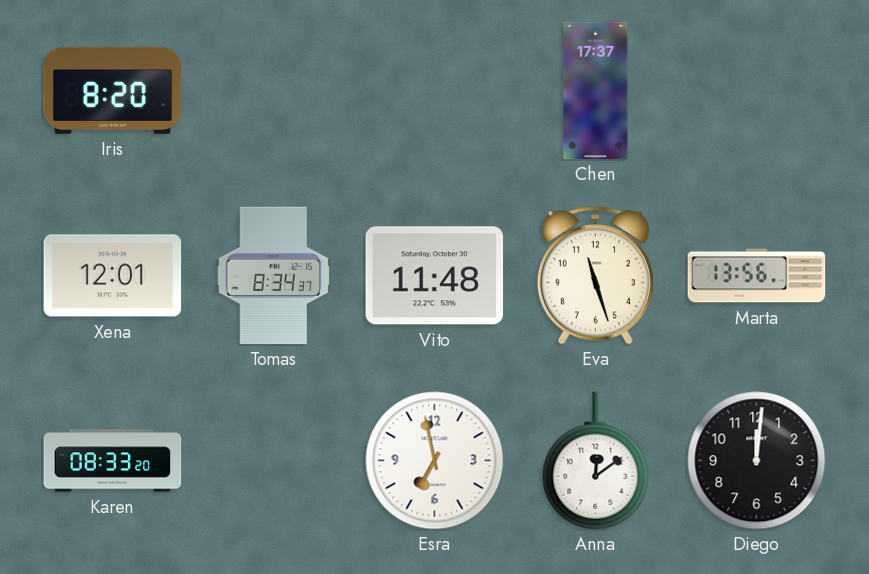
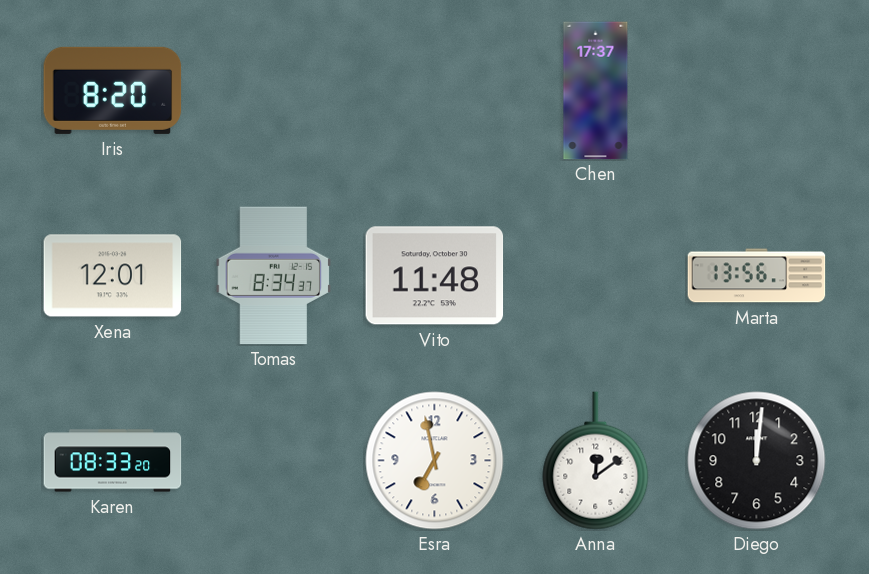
Eva: 11:27 -> none
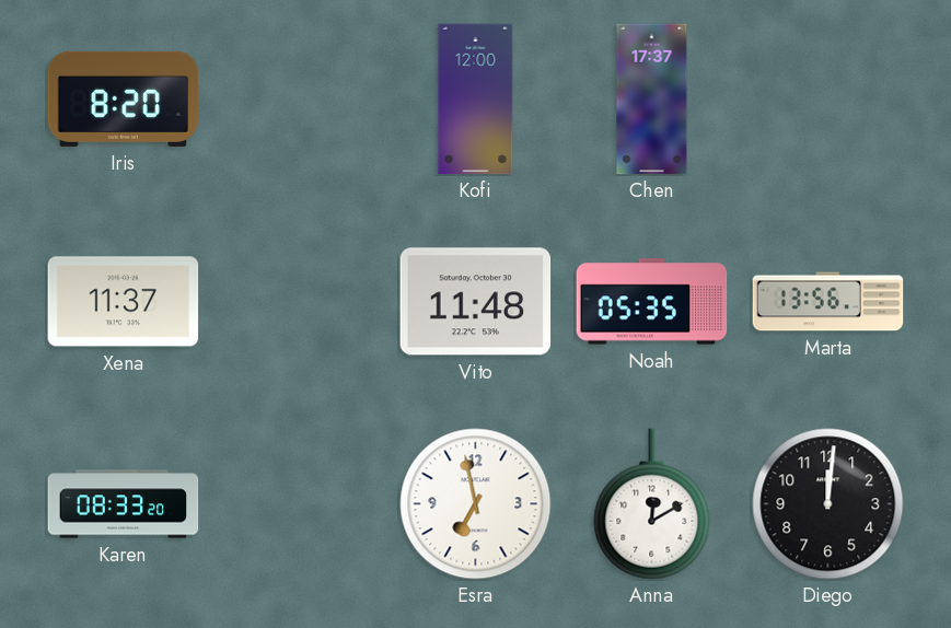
Kofi: none -> 12:00
Xena: 12:01 -> 11:37
Tomas: 8:34 -> none
Noah: none -> 05:35
Anna: 12:09 -> 12:10
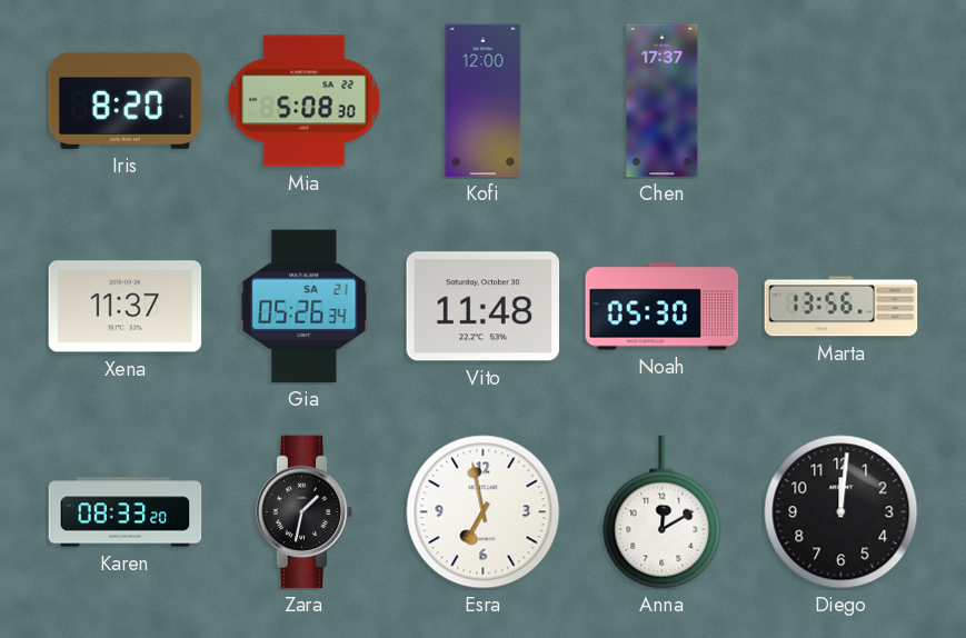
Mia: none -> 5:08
Gia: none -> 05:26
Noah: 05:35 -> 05:30
Zara: none -> 1:32
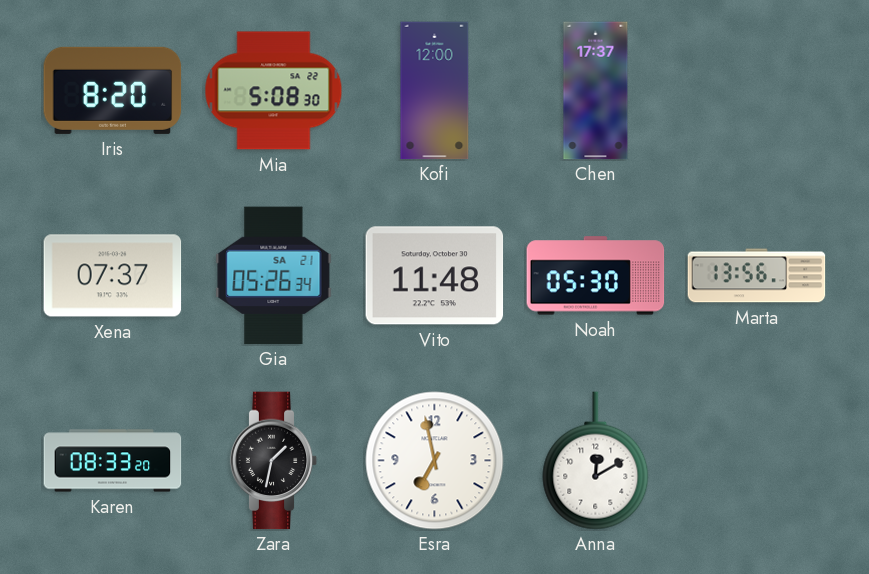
Xena: 11:37 -> 07:37
Diego: 12:01 -> none
